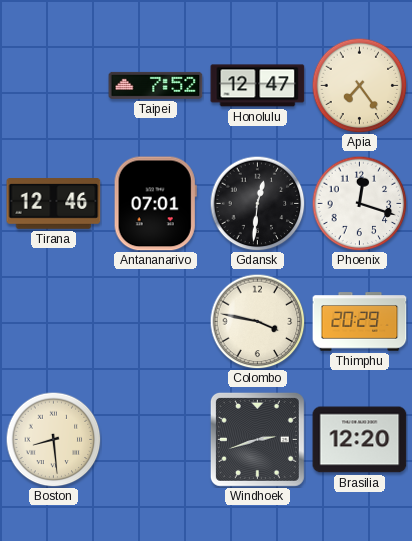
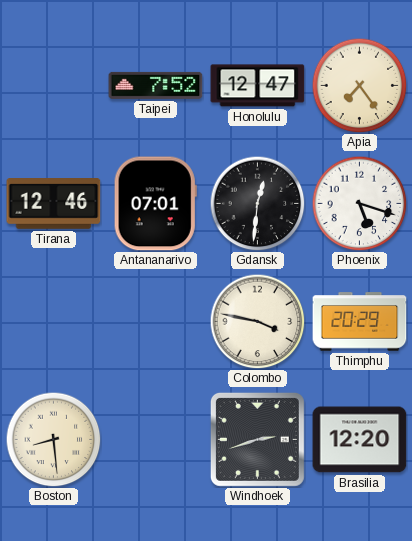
Phoenix: 12:18 -> 5:18
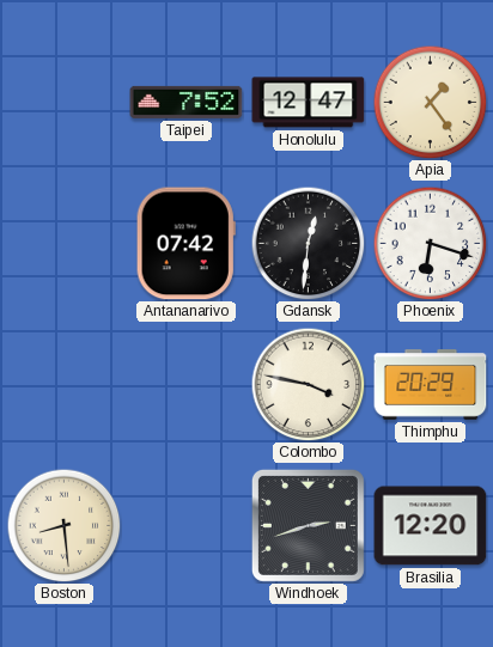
Apia: 7:24 -> 1:24
Tirana: 12:46 -> none
Antananarivo: 07:01 -> 07:42
Phoenix: 5:18 -> 6:18
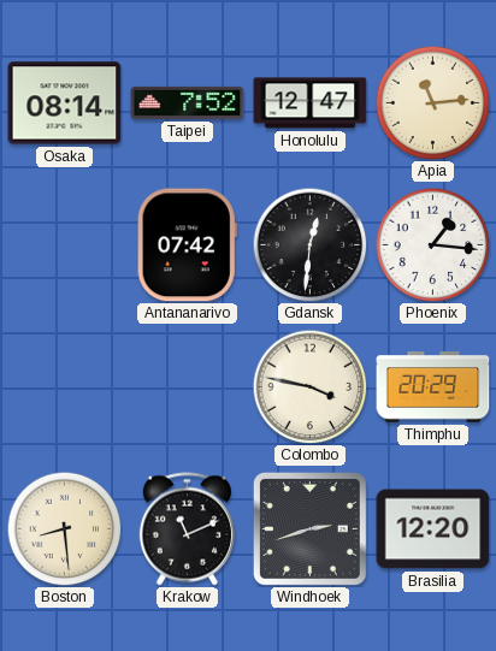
Osaka: none -> 08:14
Apia: 1:24 -> 11:14
Phoenix: 6:18 -> 1:16
Krakow: none -> 11:11
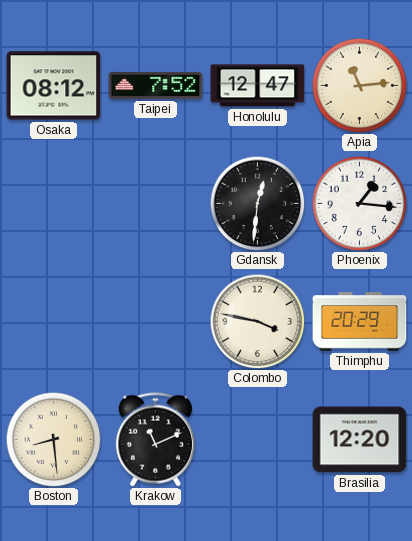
Osaka: 08:14 -> 08:12
Antananarivo: 07:42 -> none
Windhoek: 2:42 -> none
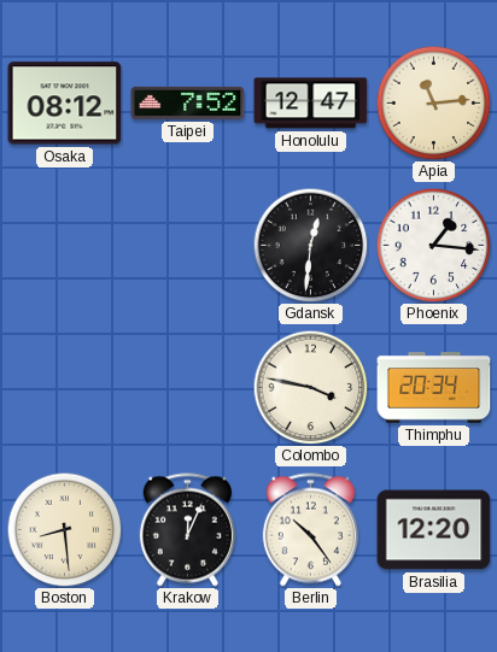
Thimphu: 20:29 -> 20:34
Krakow: 11:11 -> 12:04
Berlin: none -> 10:24
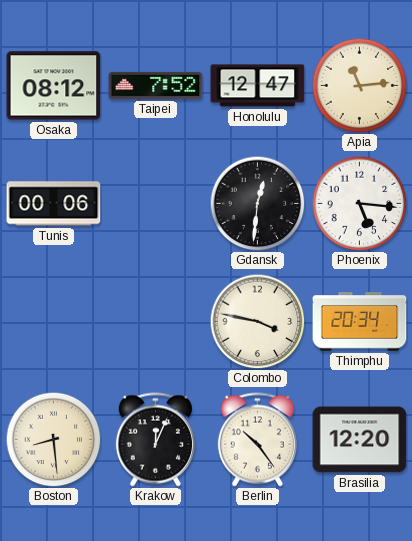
Tunis: none -> 00:06
Phoenix: 1:16 -> 5:16
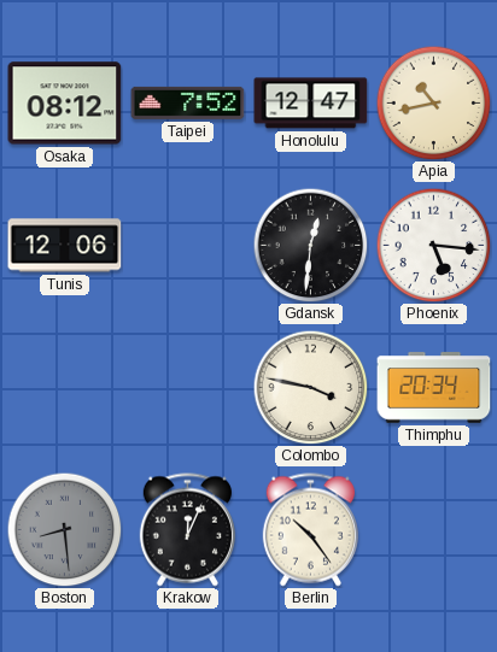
Apia: 11:14 -> 10:43
Tunis: 00:06 -> 12:06
Boston dial: cream -> grey
Brasilia: 12:20 -> none
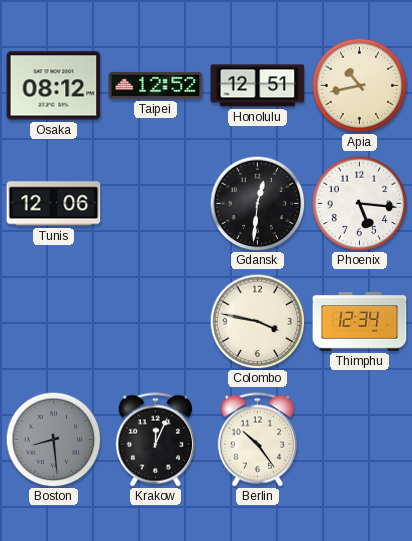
Taipei: 7:52 -> 12:52
Honolulu: 12:47 -> 12:51
Thimphu: 20:34 -> 12:34
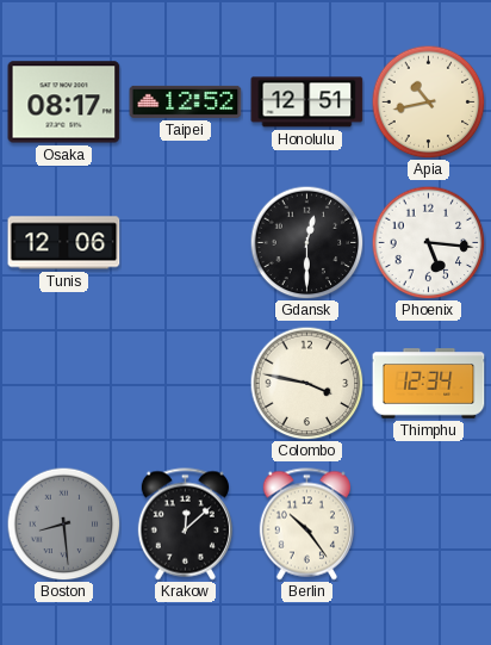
Osaka: 08:12 -> 08:17
Gdansk: 12:31 -> 12:30
Krakow: 12:04 -> 12:08
